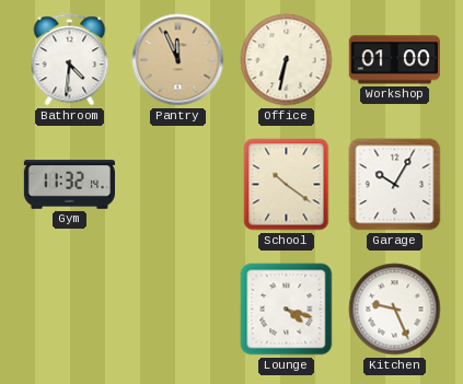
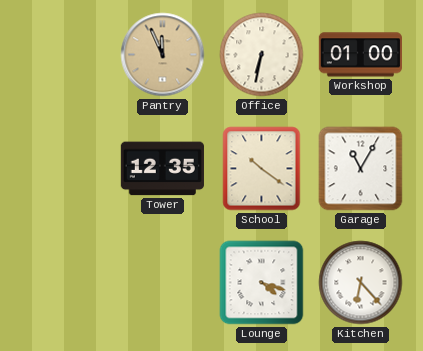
Bathroom: 4:31 -> none
Gym: 11:32 -> none
Tower: none -> 12:35
Garage: 10:05 -> 11:05
Kitchen: 9:26 -> 6:23
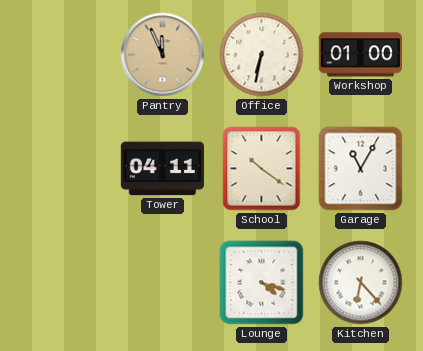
Tower: 12:35 -> 04:11
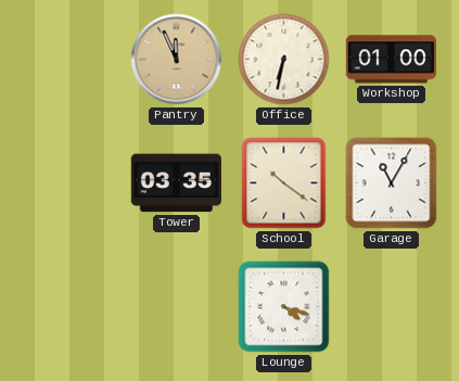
Tower: 04:11 -> 03:35
Kitchen: 6:23 -> none
